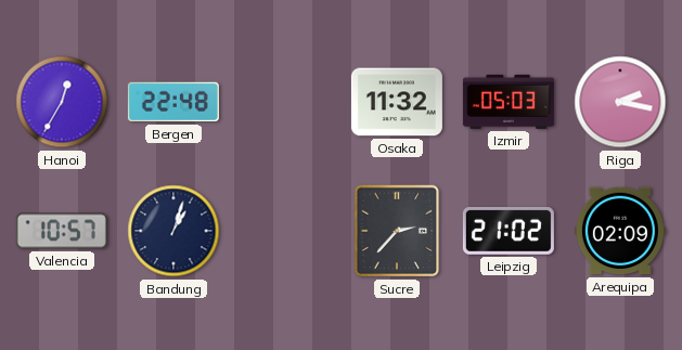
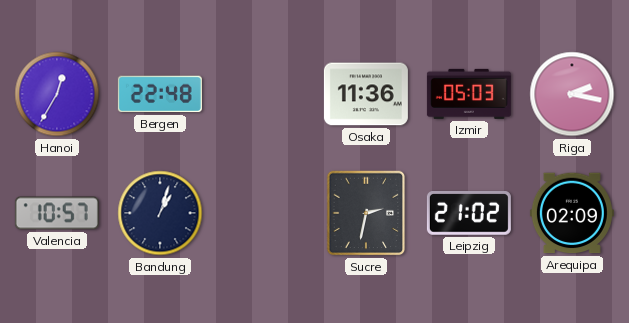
Osaka: 11:32 -> 11:36
Sucre: 2:37 -> 2:32
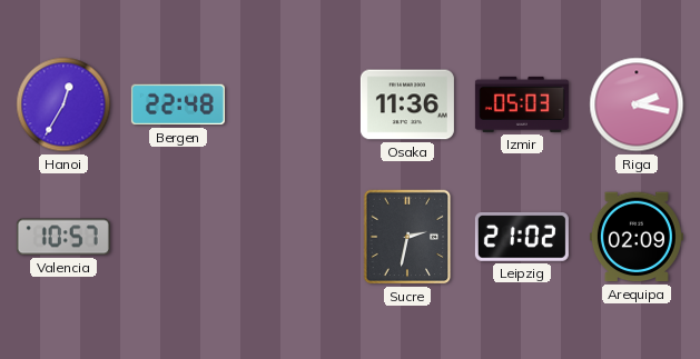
Bandung: 1:03 -> none
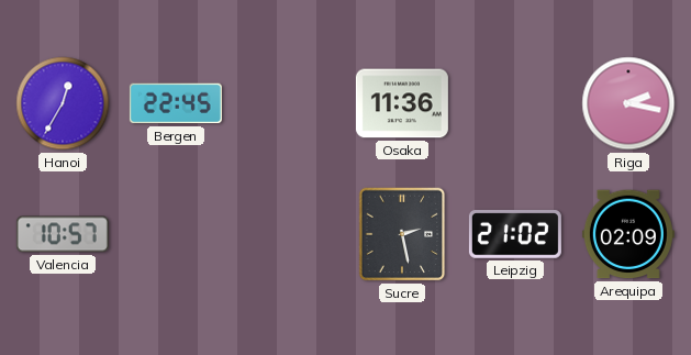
Bergen: 22:48 -> 22:45
Izmir: 05:03 -> none
Sucre: 2:32 -> 2:28
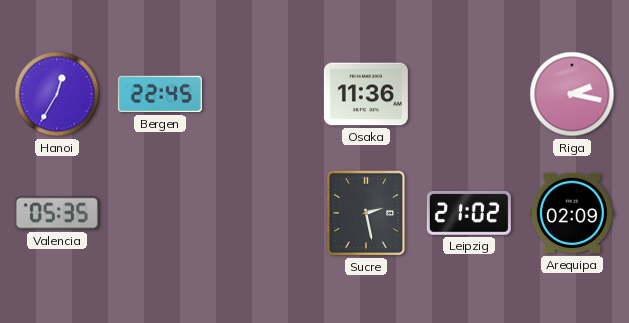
Valencia: 10:57 -> 05:35
